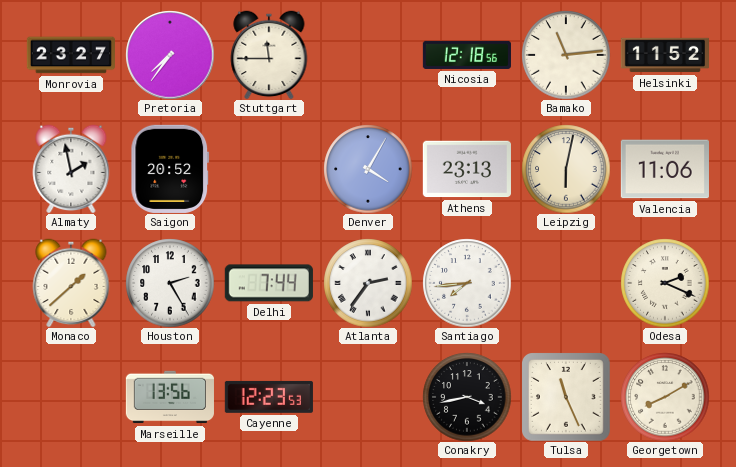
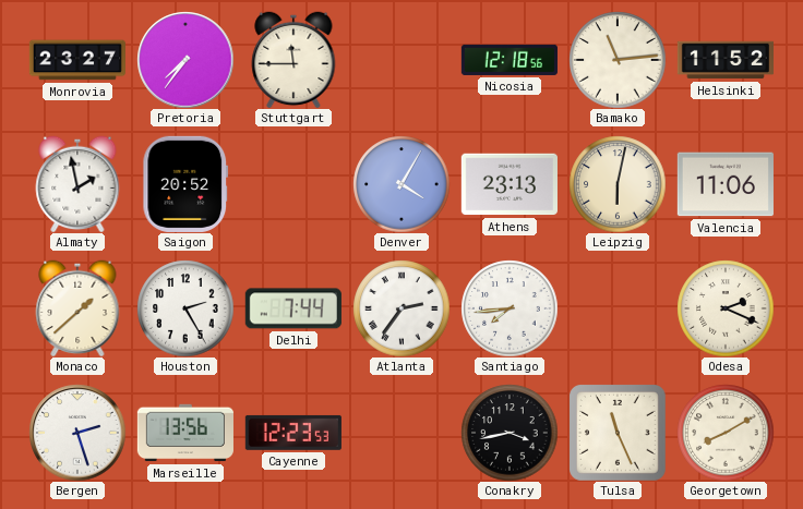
Bergen: none -> 2:27
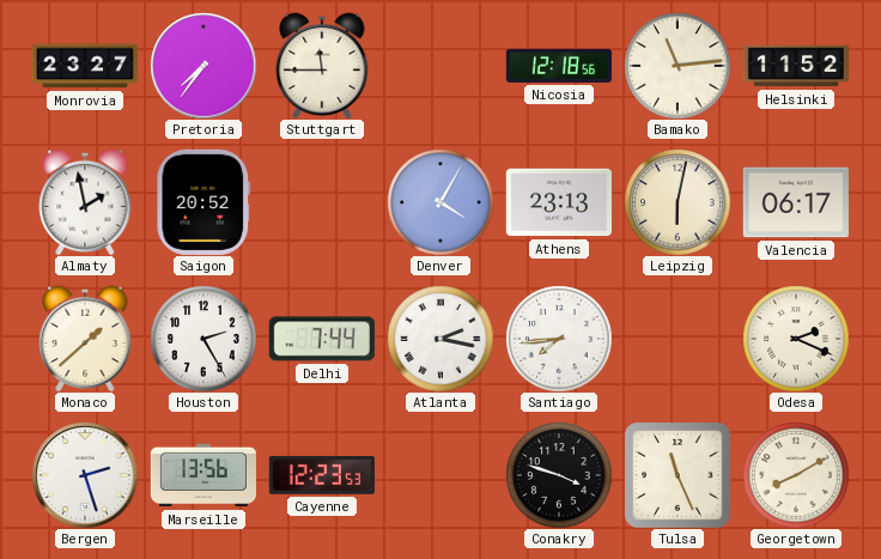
Valencia: 11:06 -> 06:17
Atlanta: 2:36 -> 2:17
Conakry: 3:43 -> 3:48
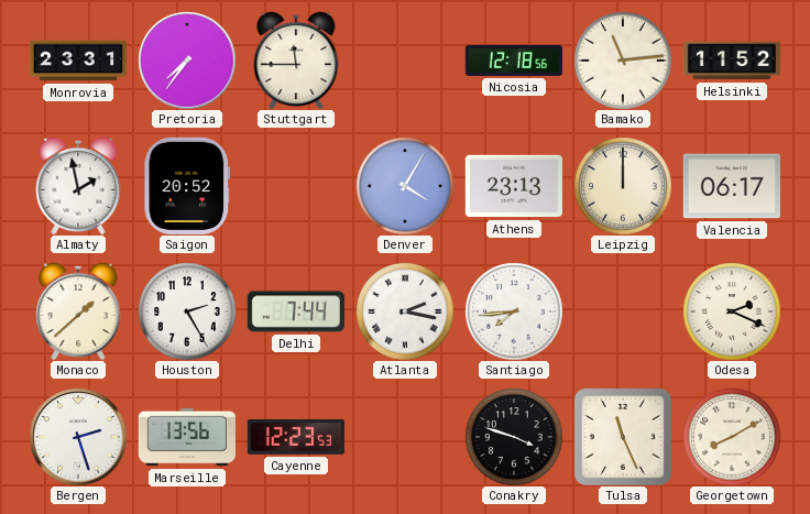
Monrovia: 23:27 -> 23:31
Leipzig: 6:02 -> 12:00
